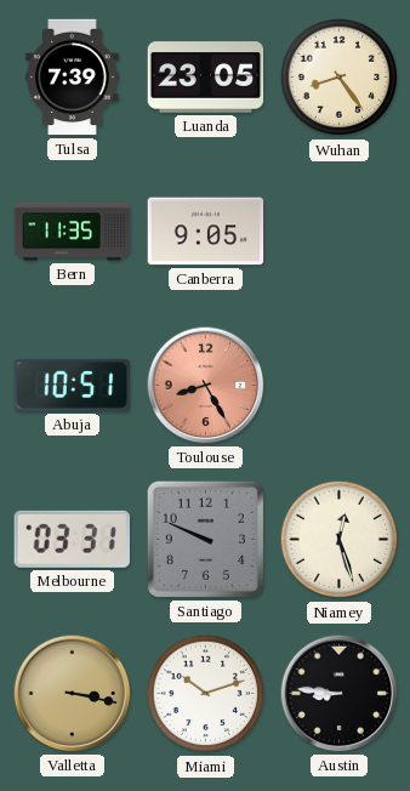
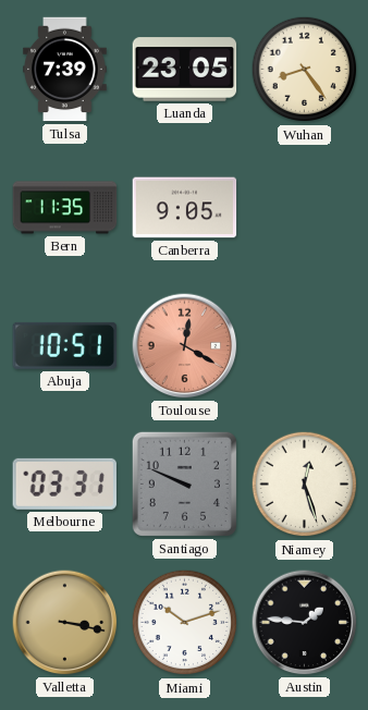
Toulouse: 8:25 -> 12:20
Austin: 8:46 -> 1:46
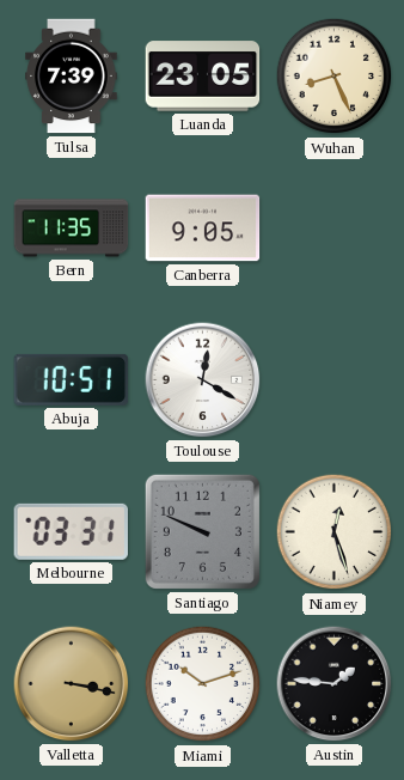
Wuhan: 8:24 -> 8:26
Toulouse dial: salmon -> white
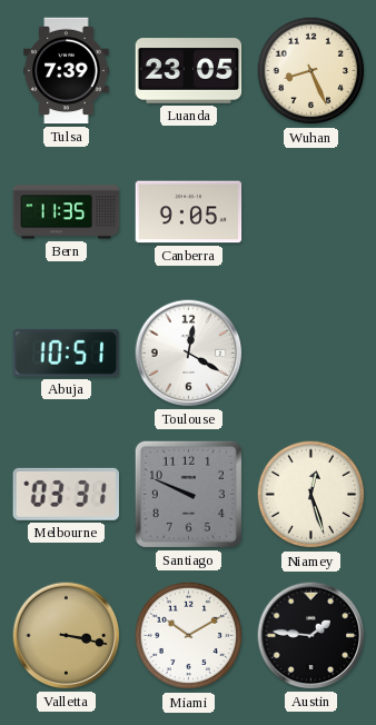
Miami: 10:12 -> 10:10
